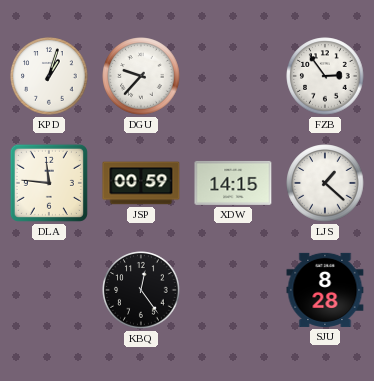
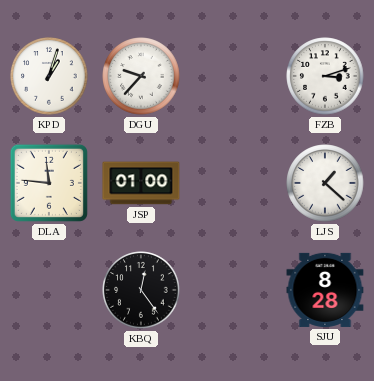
FZB: 2:54 -> 3:12
JSP: 00:59 -> 01:00
XDW: 14:15 -> none
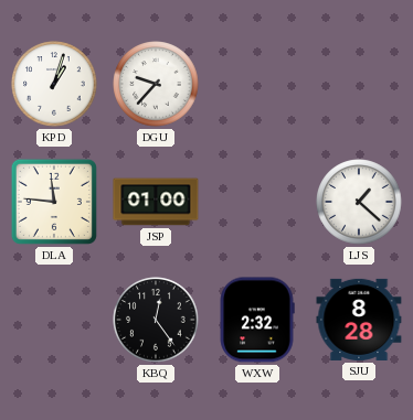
FZB: 3:12 -> none
WXW: none -> 2:32
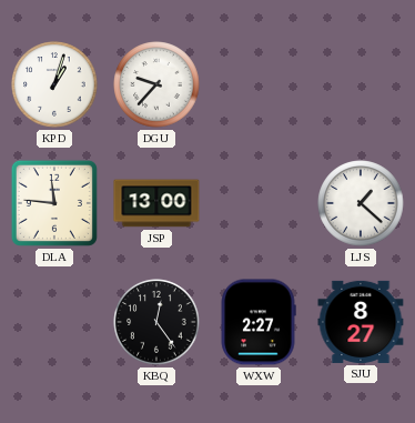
JSP: 01:00 -> 13:00
WXW: 2:32 -> 2:27
SJU: 8:28 -> 8:27
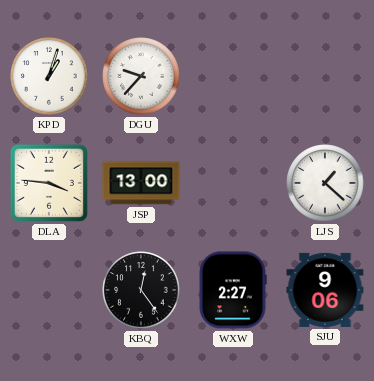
DLA: 11:46 -> 3:46
SJU: 8:27 -> 9:06
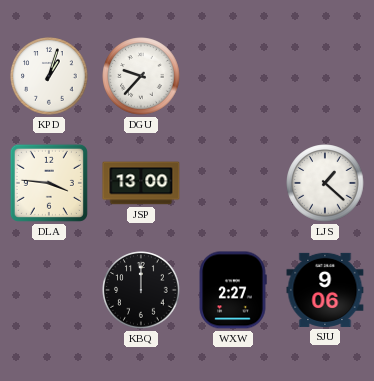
KBQ: 12:24 -> 12:00
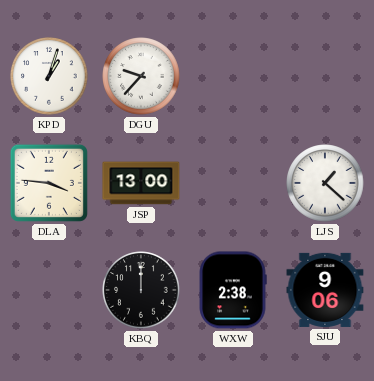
WXW: 2:27 -> 2:38
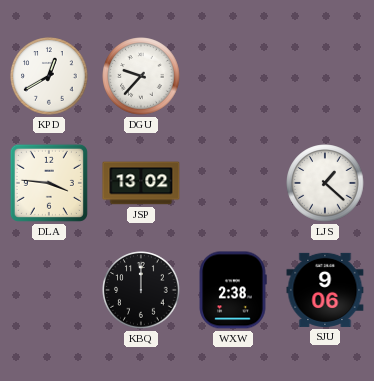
KPD: 1:03 -> 12:40
JSP: 13:00 -> 13:02
